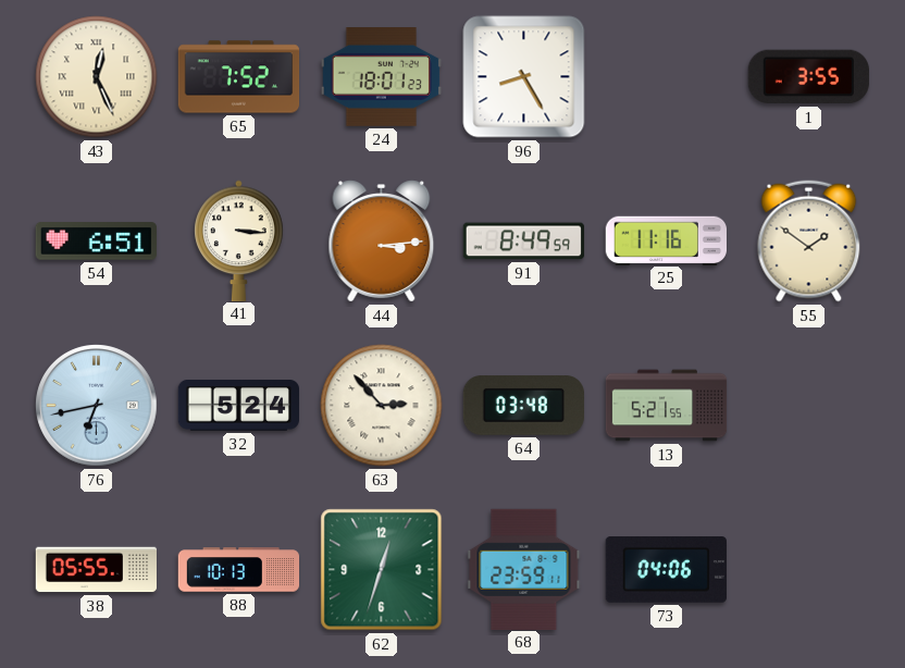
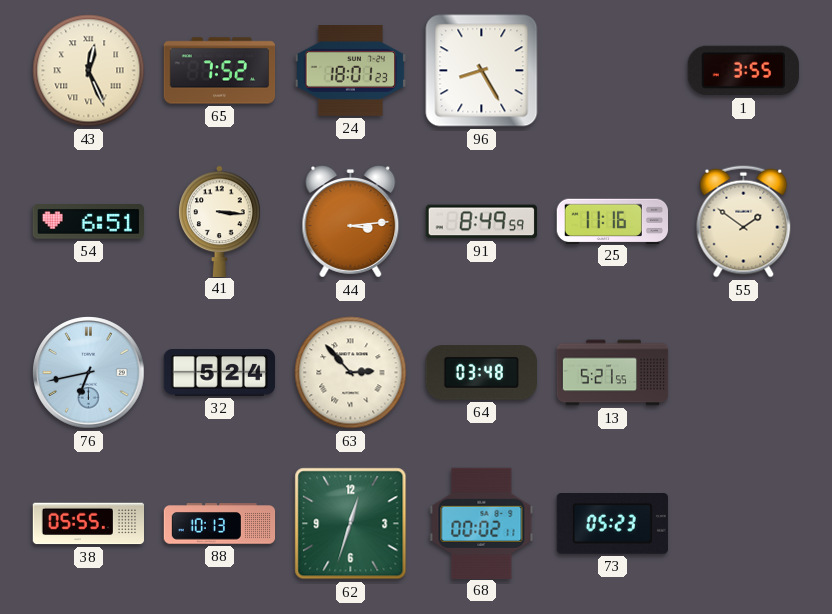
68: 23:59 -> 00:02
73: 04:06 -> 05:23
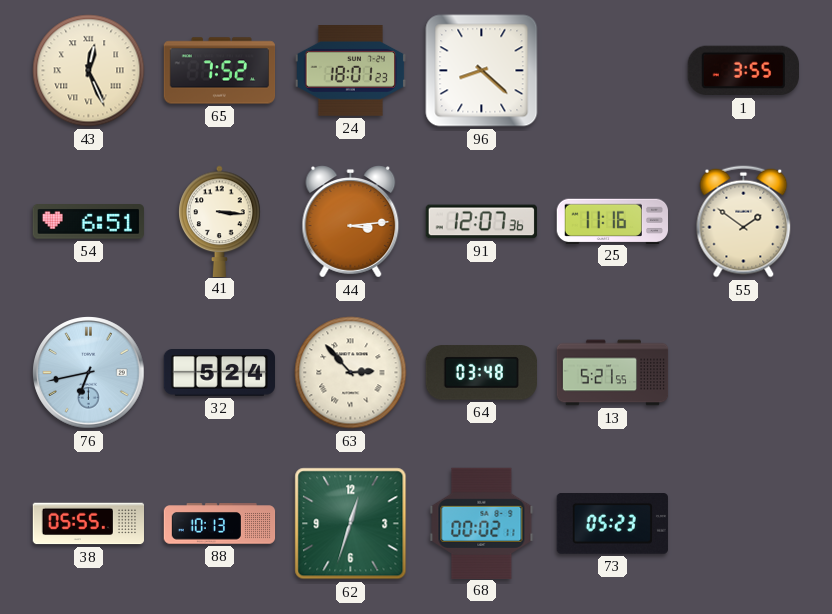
96: 8:25 -> 8:22
91: 8:49 -> 12:07
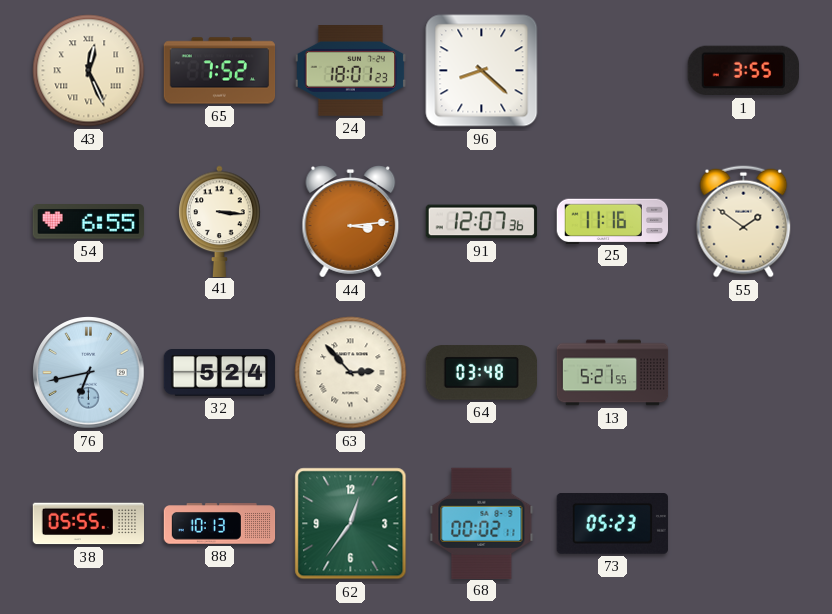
54: 6:51 -> 6:55
62: 12:33 -> 12:36
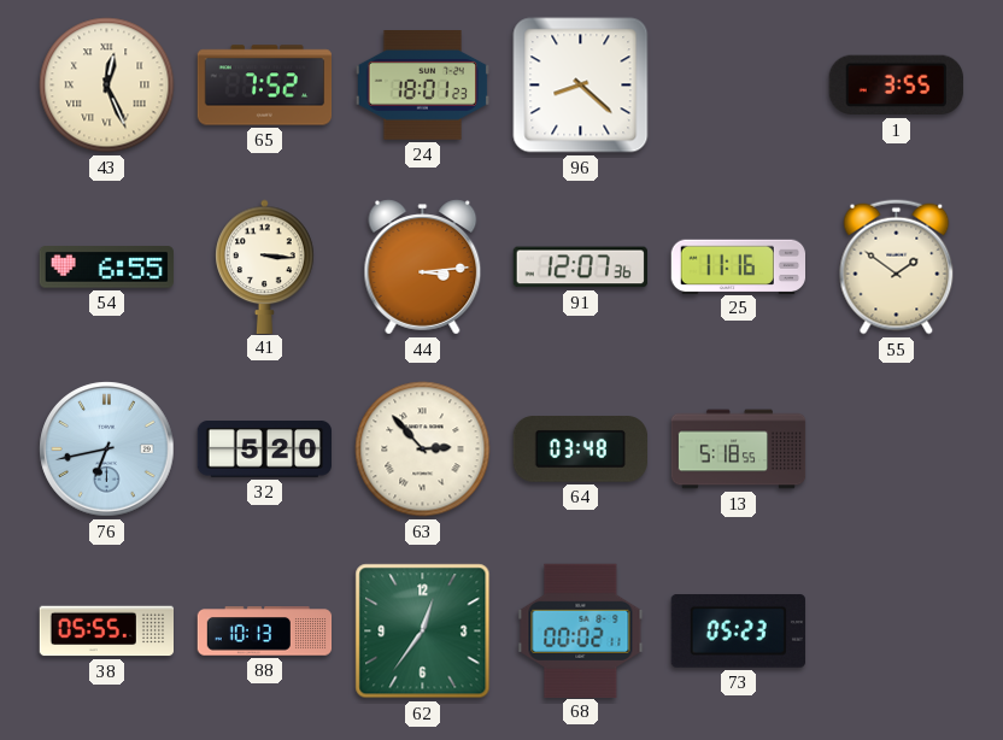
32: 5:24 -> 5:20
13: 5:21 -> 5:18
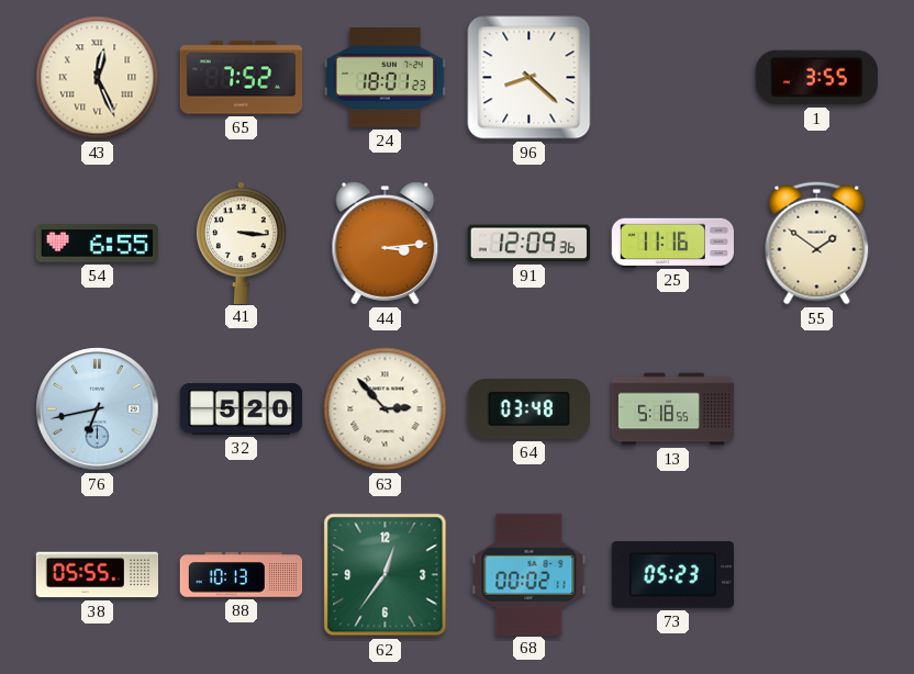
91: 12:07 -> 12:09
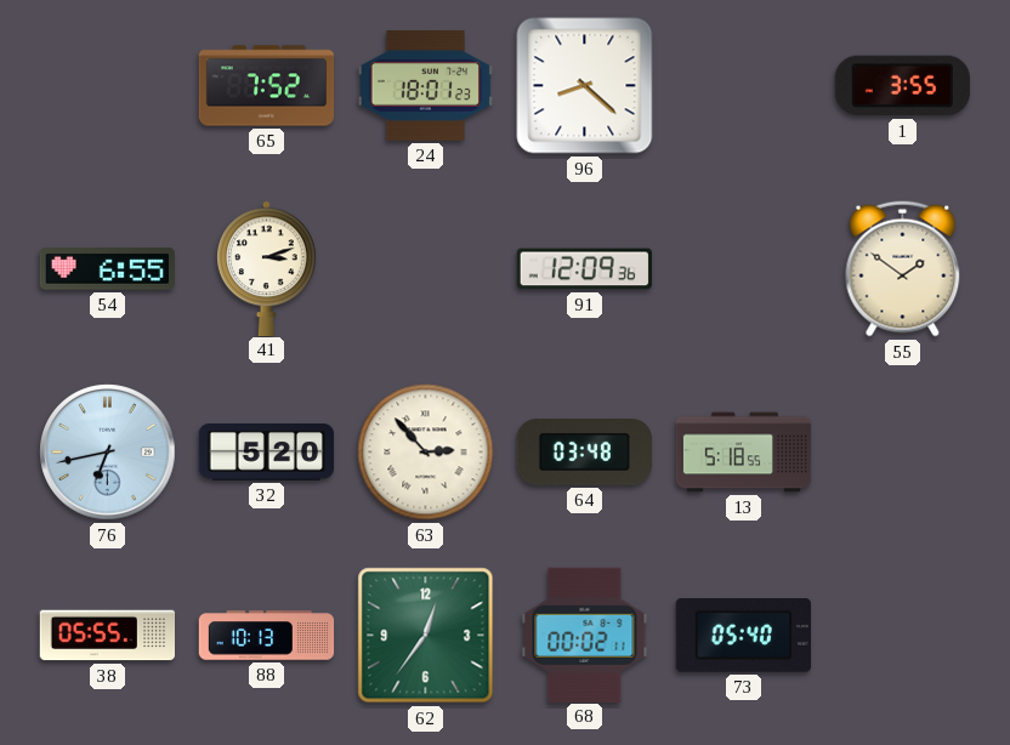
43: 12:26 -> none
41: 3:16 -> 3:12
44: 3:14 -> none
25: 11:16 -> none
73: 05:23 -> 05:40
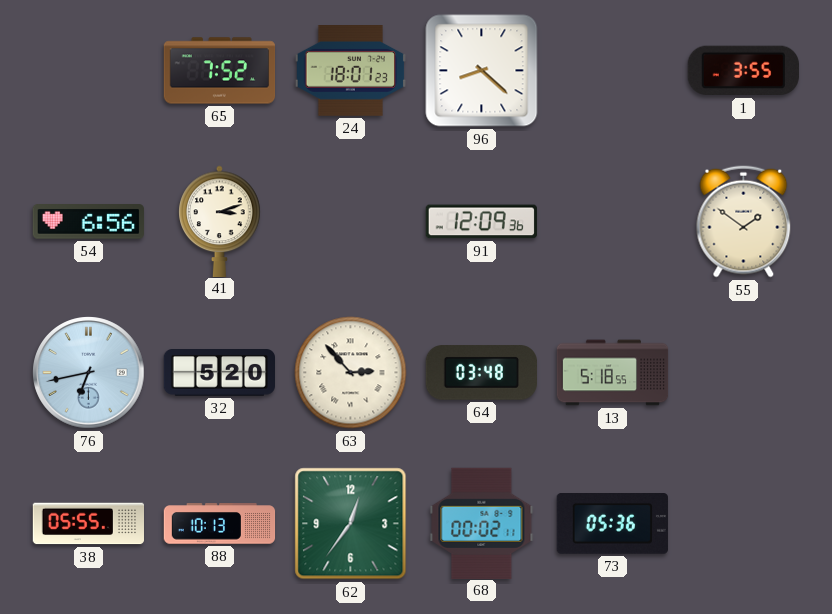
54: 6:55 -> 6:56
73: 05:40 -> 05:36
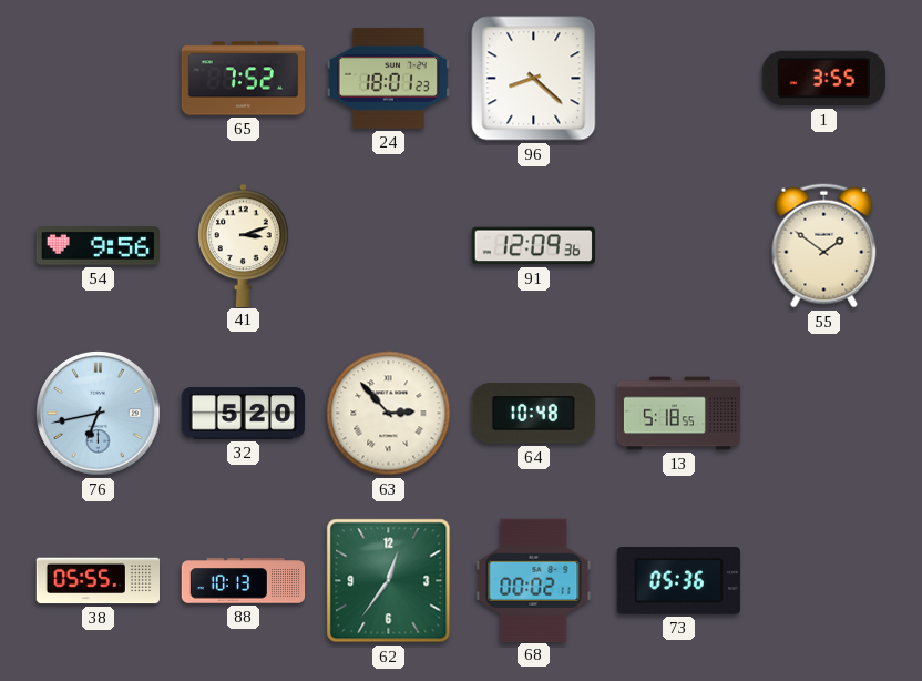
54: 6:56 -> 9:56
64: 03:48 -> 10:48
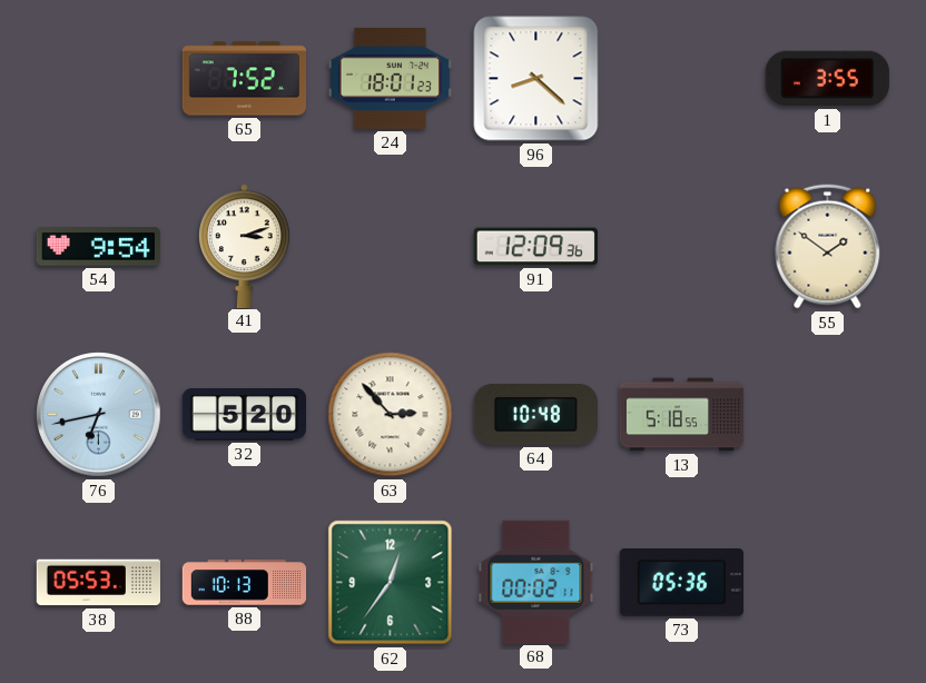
54: 9:56 -> 9:54
38: 05:55 -> 05:53
